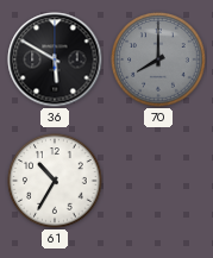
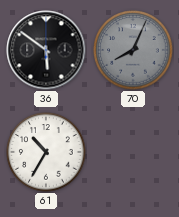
36: 5:50 -> 5:51
70: 8:00 -> 8:04
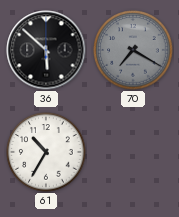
36: 5:51 -> 5:52
70: 8:04 -> 7:20
